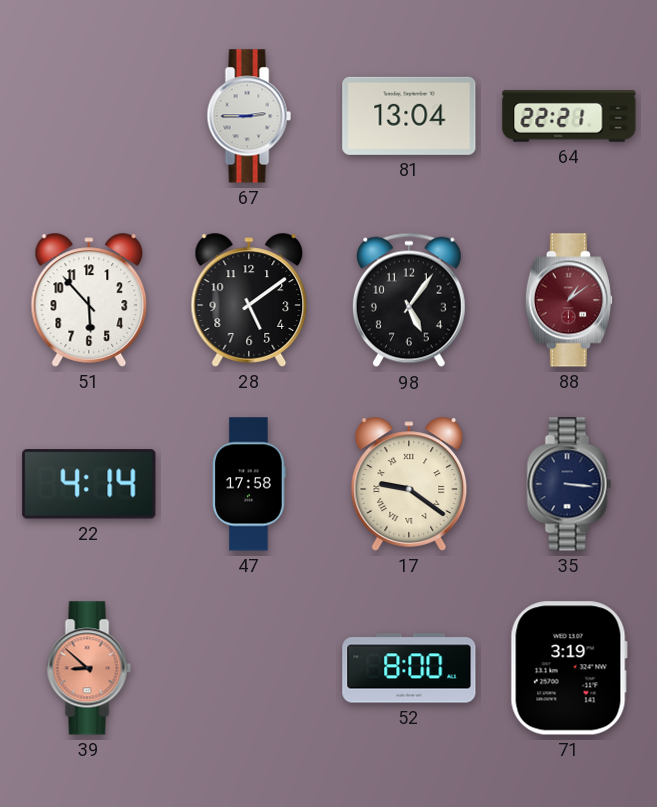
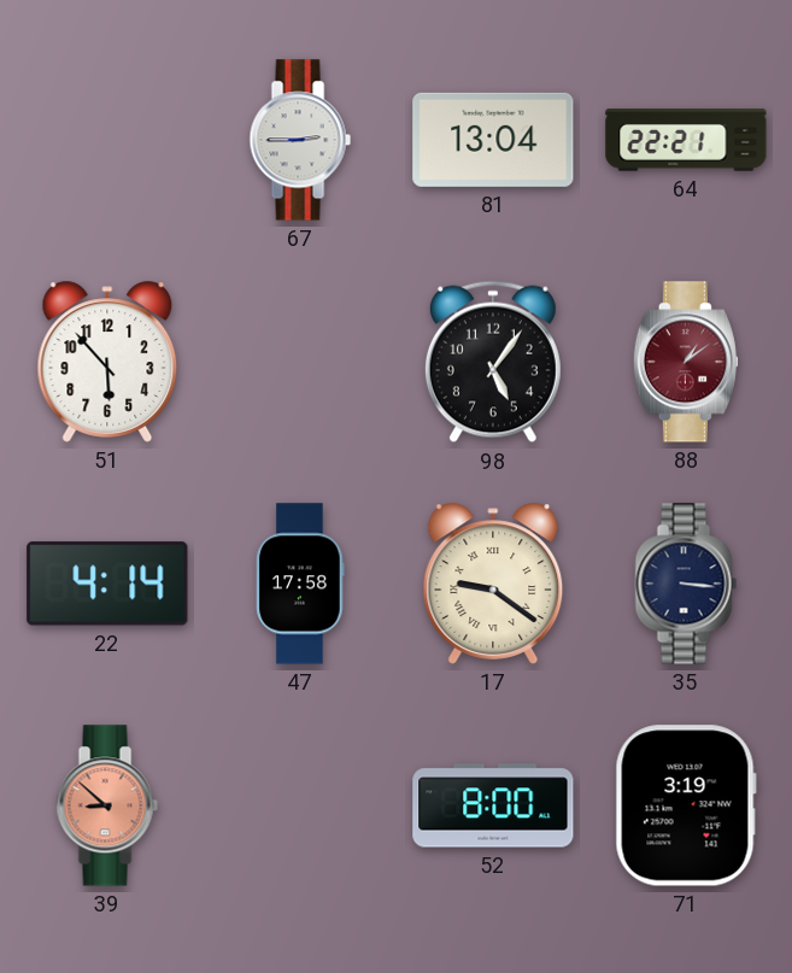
28: 5:09 -> none
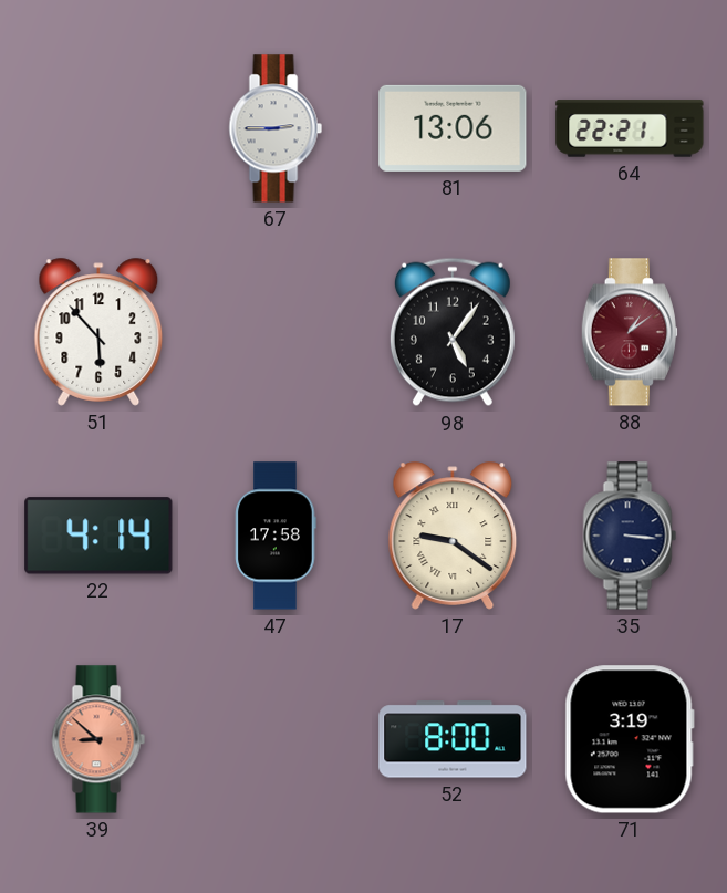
81: 13:04 -> 13:06
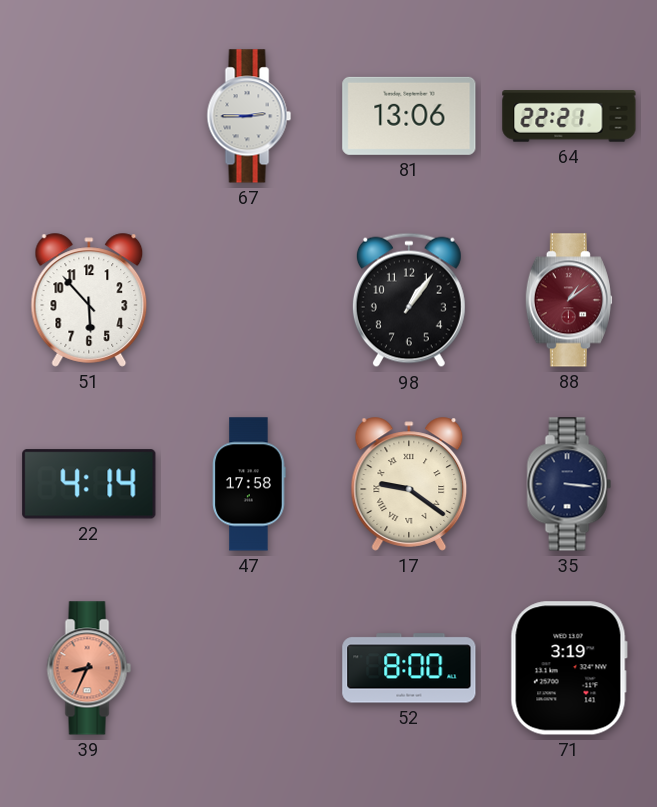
98: 5:06 -> 1:06
39: 8:52 -> 8:34
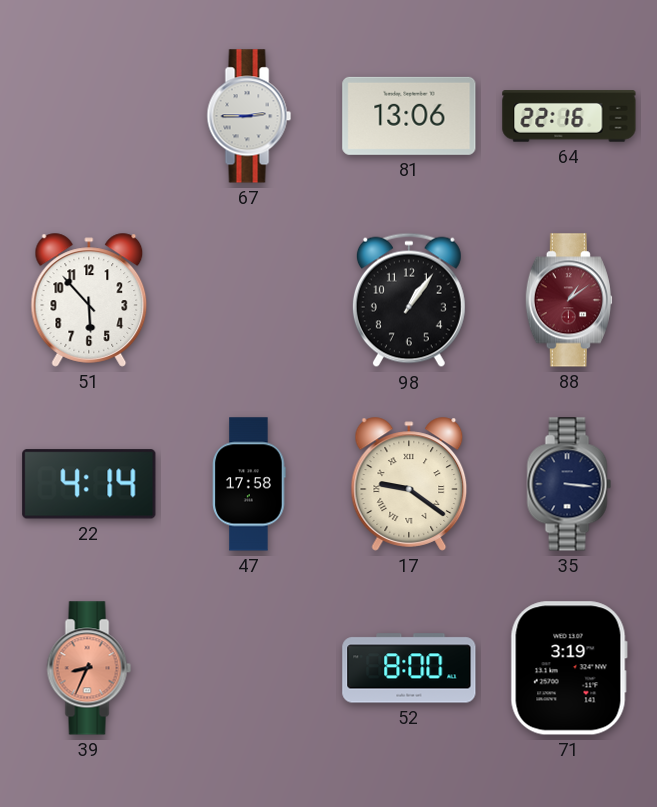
64: 22:21 -> 22:16
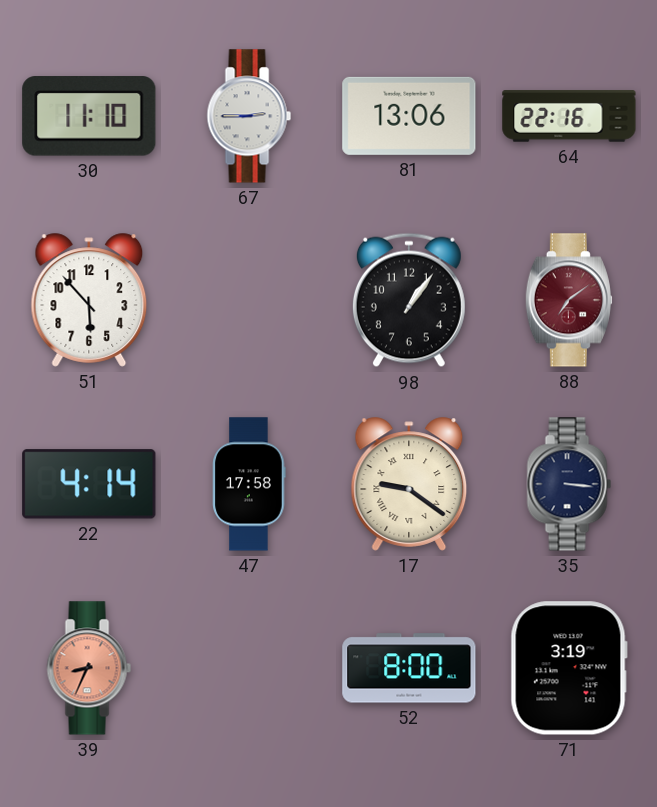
30: none -> 11:10
88: 1:09 -> 7:09
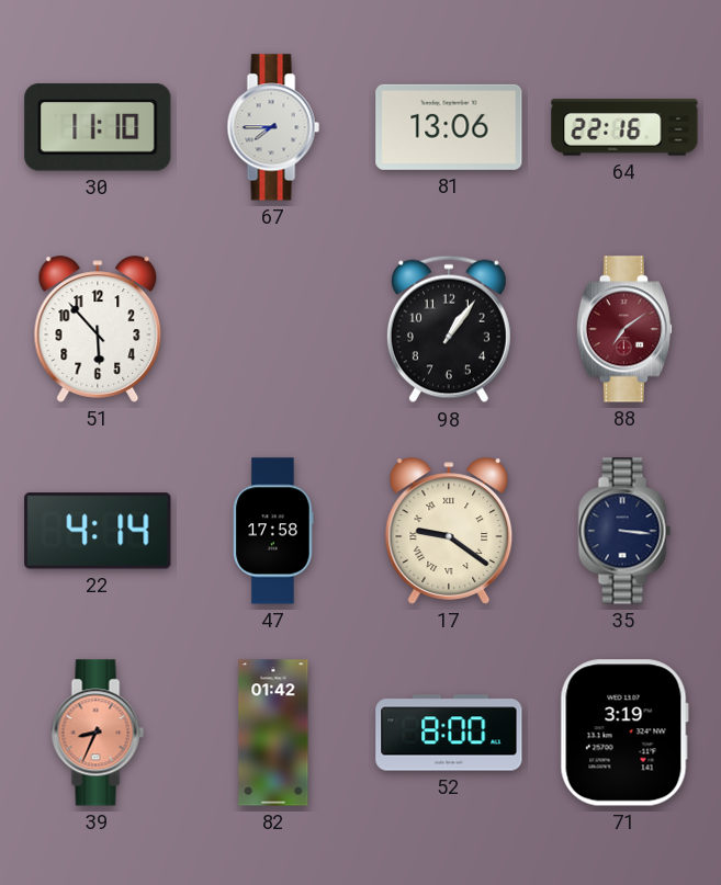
67: 2:45 -> 7:45
82: none -> 01:42
